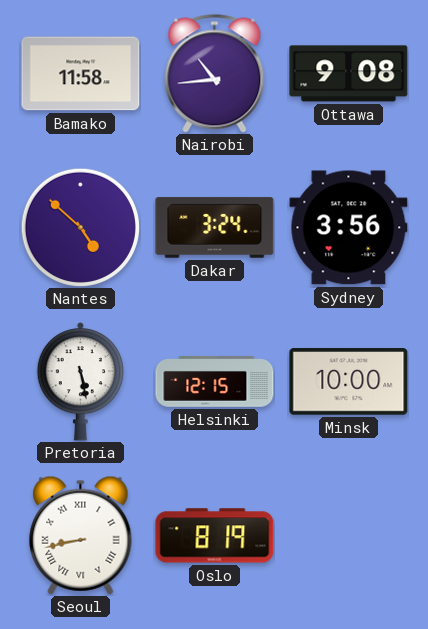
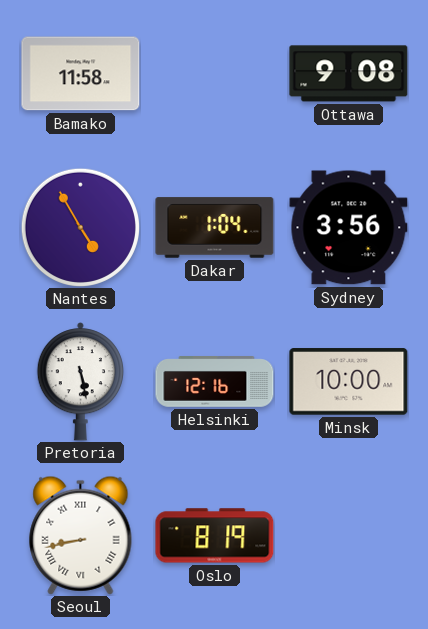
Nairobi: 10:44 -> none
Nantes: 4:52 -> 4:55
Dakar: 3:24 -> 1:04
Helsinki: 12:15 -> 12:16
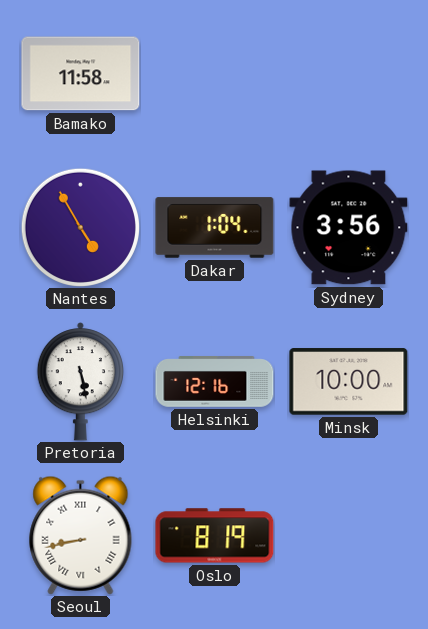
Ottawa: 9:08 -> none
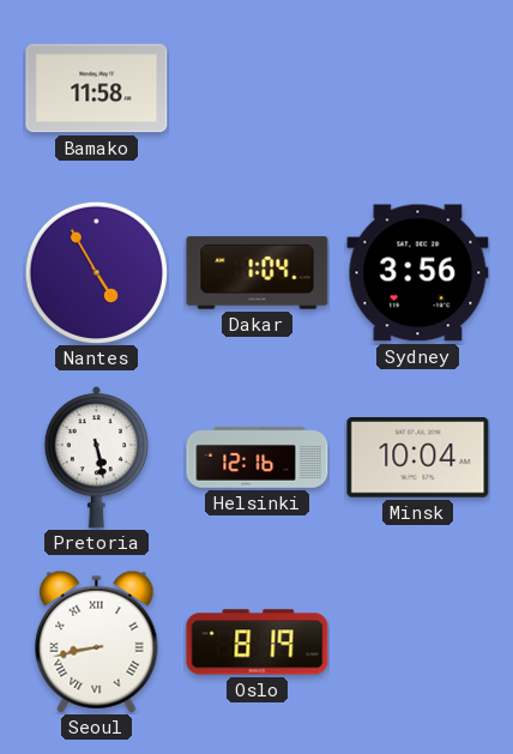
Minsk: 10:00 -> 10:04
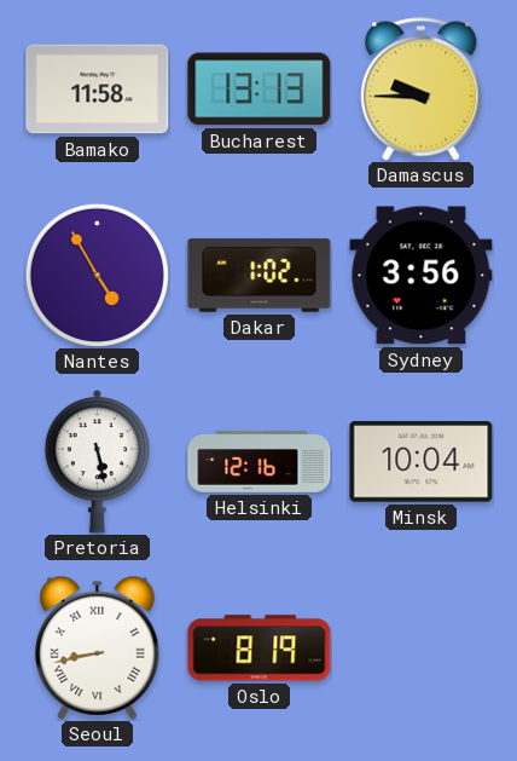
Bucharest: none -> 13:13
Damascus: none -> 9:45
Dakar: 1:04 -> 1:02
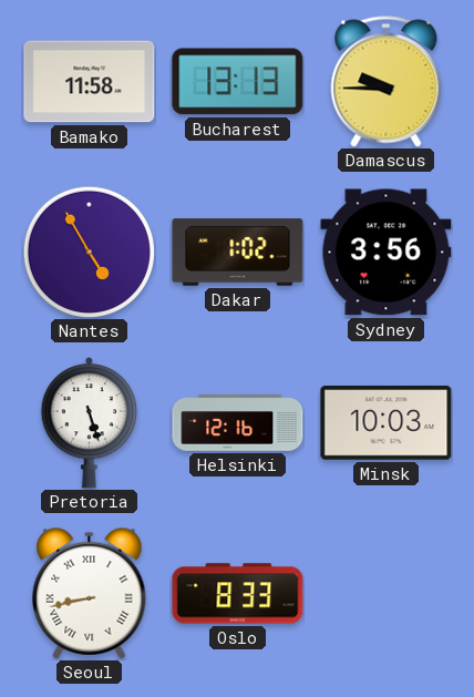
Pretoria: 5:28 -> 5:27
Minsk: 10:04 -> 10:03
Oslo: 8:19 -> 8:33
